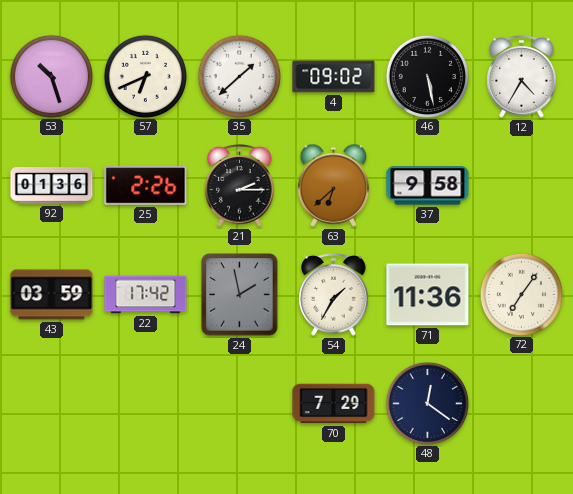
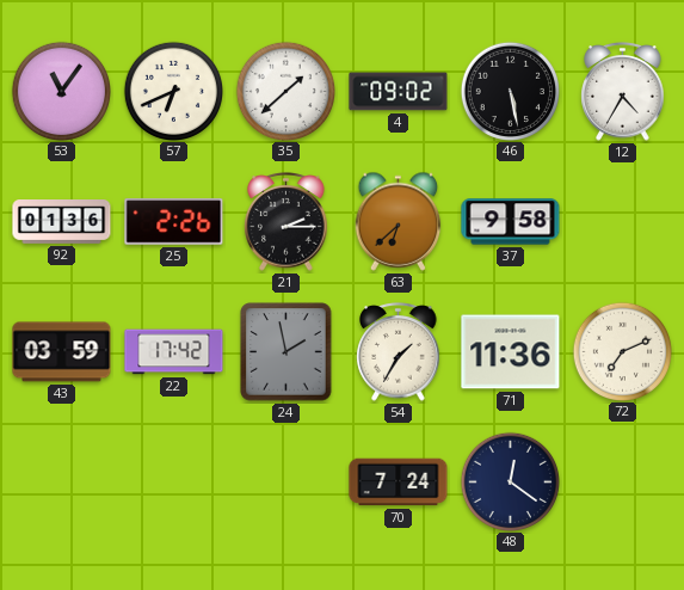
53: 10:27 -> 11:06
72: 7:06 -> 7:11
70: 7:29 -> 7:24
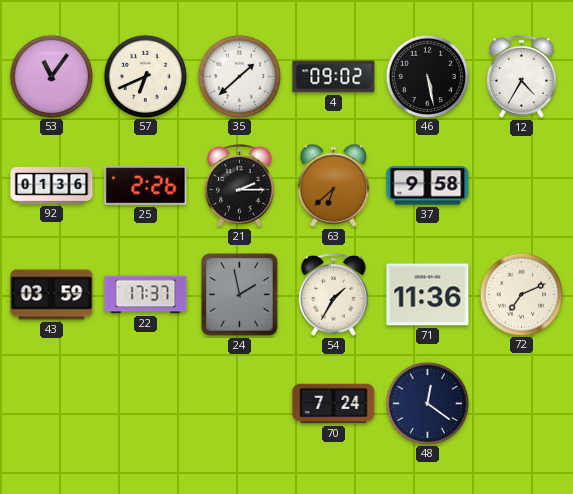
22: 17:42 -> 17:37
